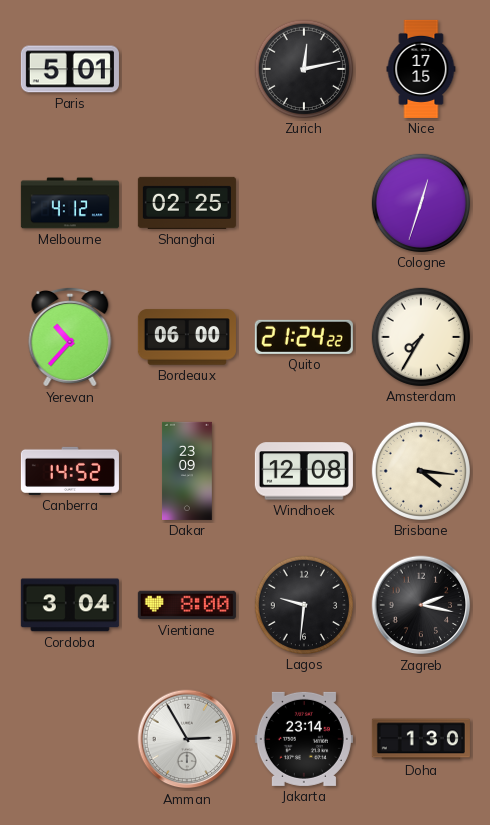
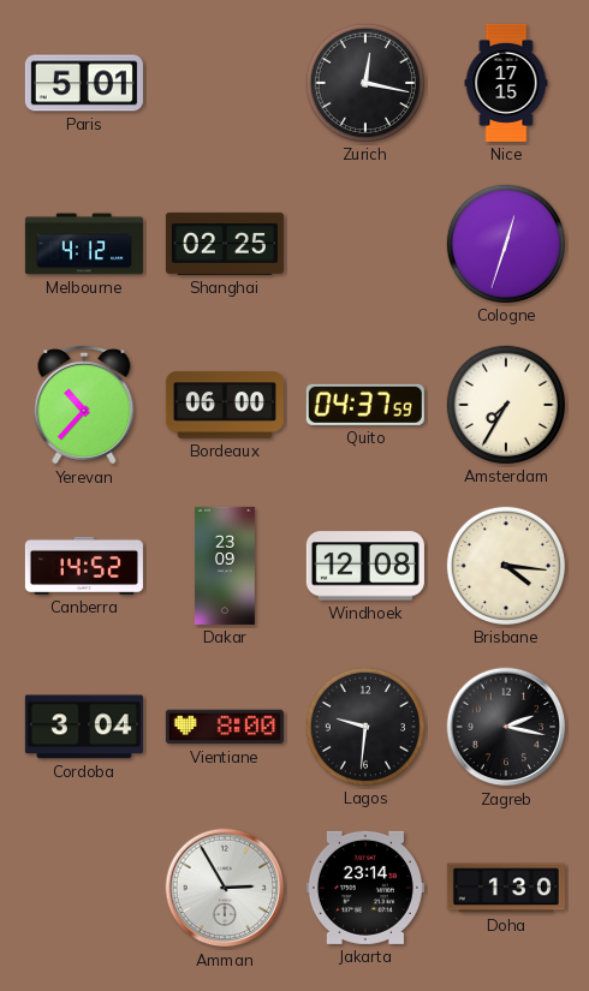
Zurich: 12:13 -> 12:17
Quito: 21:24 -> 04:37
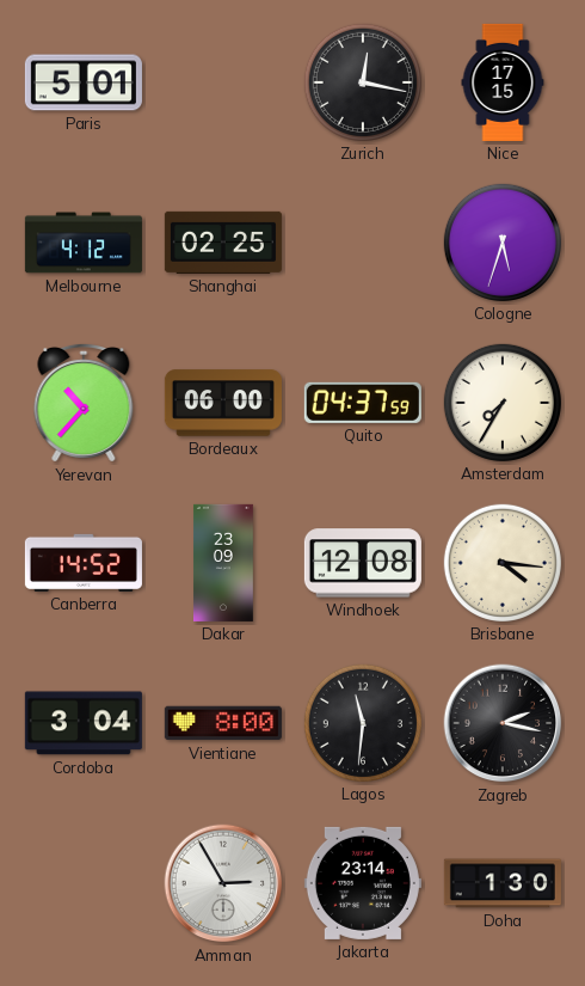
Cologne: 12:33 -> 5:33
Lagos: 9:31 -> 11:31
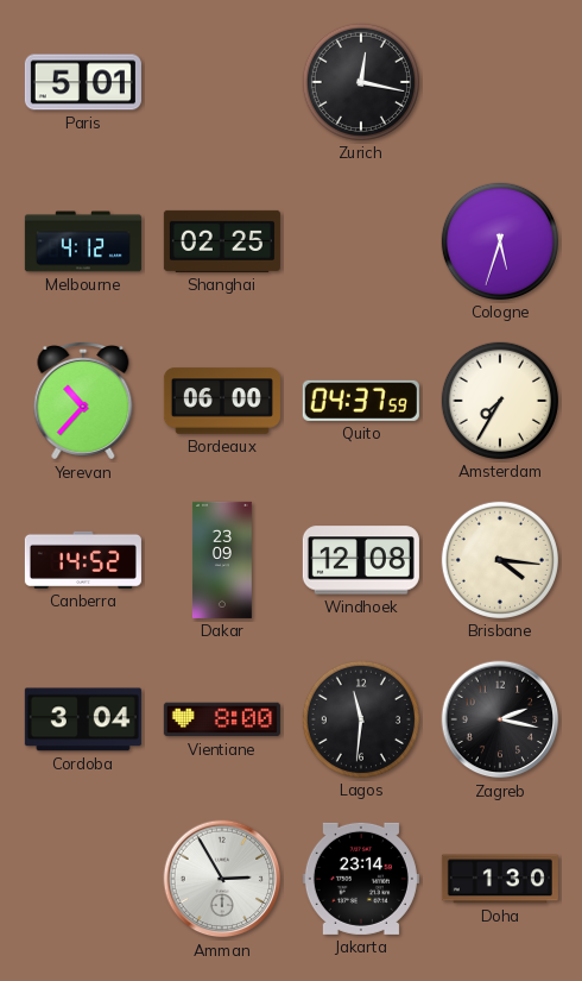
Nice: 17:15 -> none
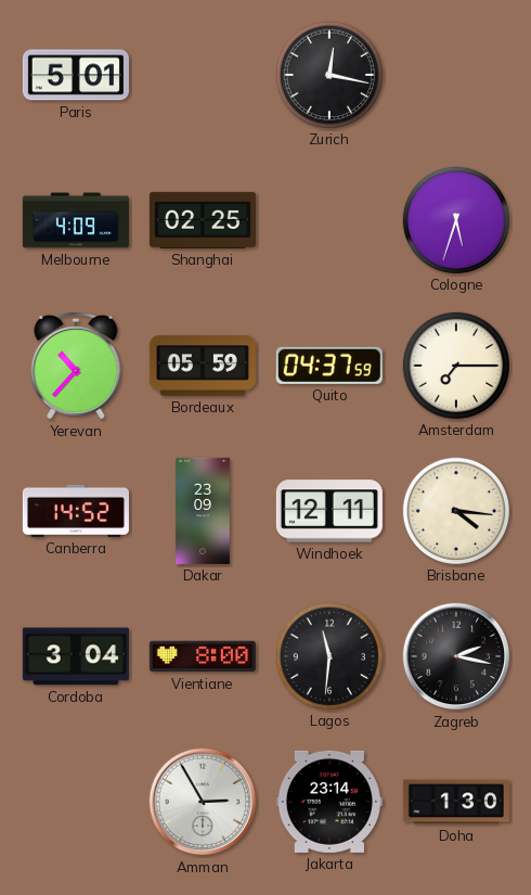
Melbourne: 4:12 -> 4:09
Bordeaux: 06:00 -> 05:59
Amsterdam: 7:35 -> 7:15
Windhoek: 12:08 -> 12:11
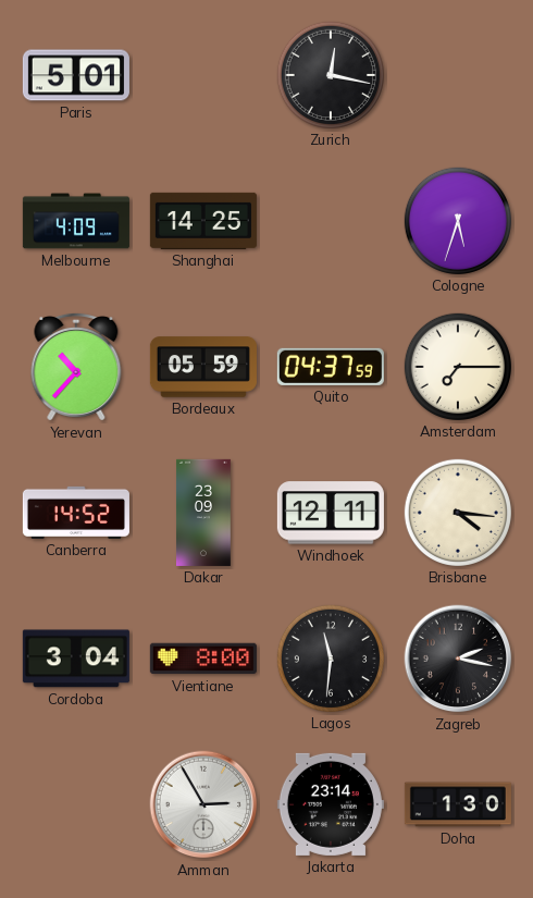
Shanghai: 02:25 -> 14:25
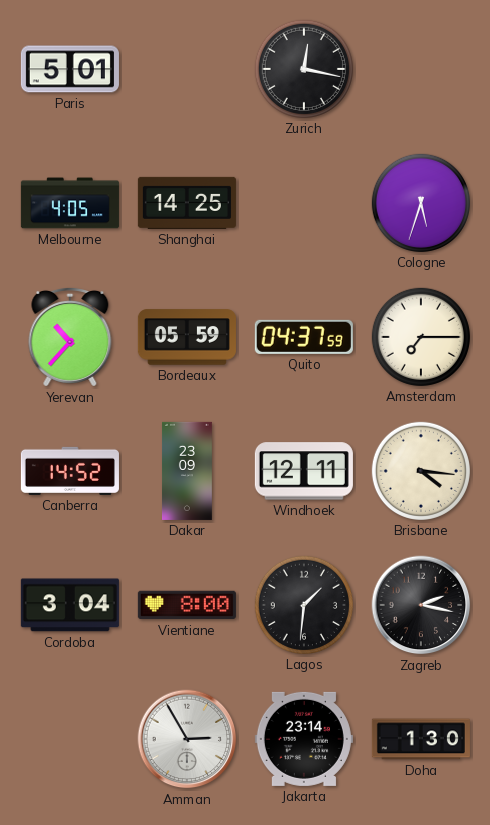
Melbourne: 4:09 -> 4:05
Lagos: 11:31 -> 1:31
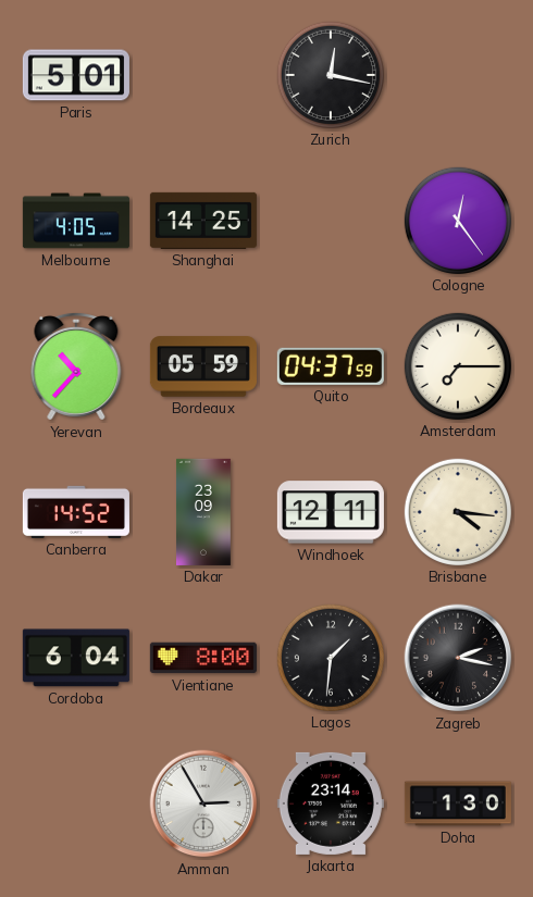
Cologne: 5:33 -> 12:24
Cordoba: 3:04 -> 6:04
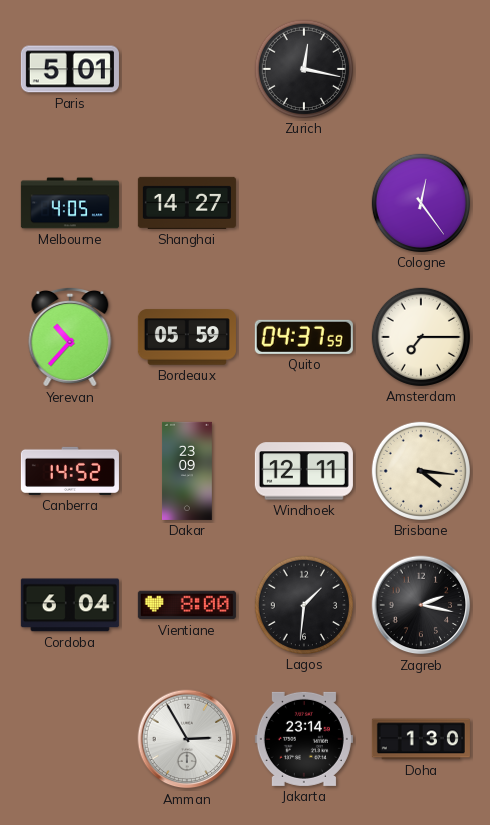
Shanghai: 14:25 -> 14:27
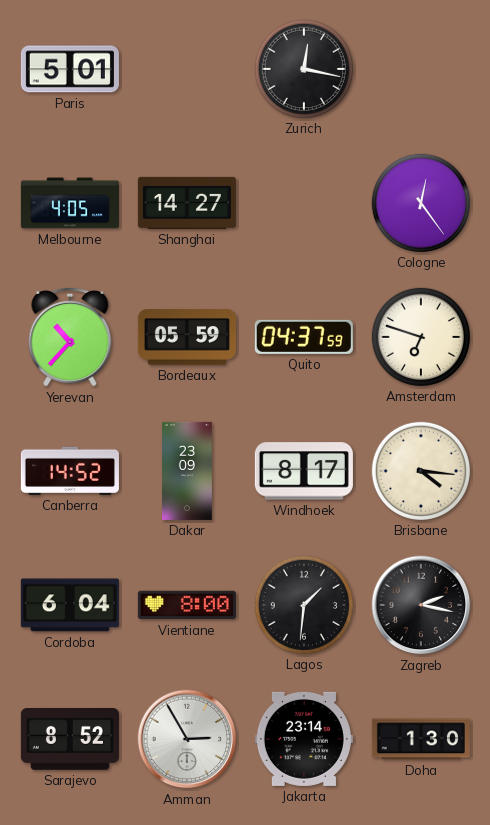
Amsterdam: 7:15 -> 6:48
Windhoek: 12:11 -> 8:17
Sarajevo: none -> 8:52
